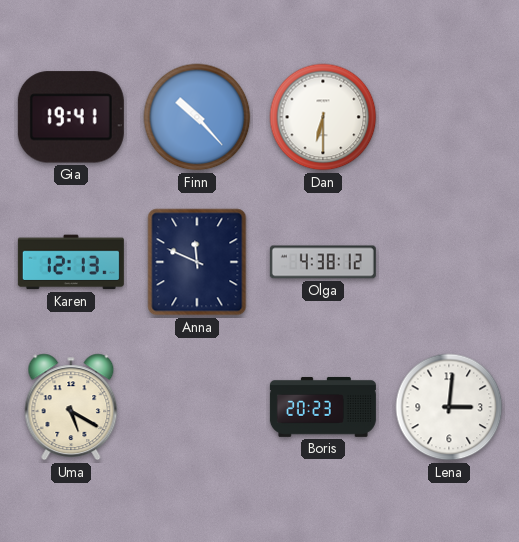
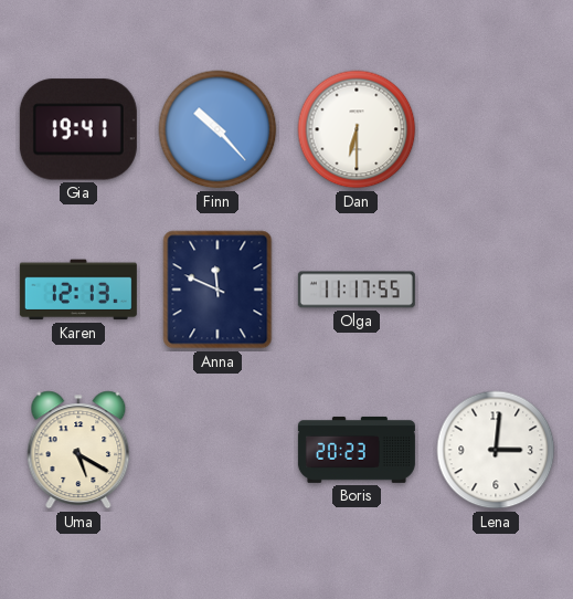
Olga: 4:38 -> 11:17
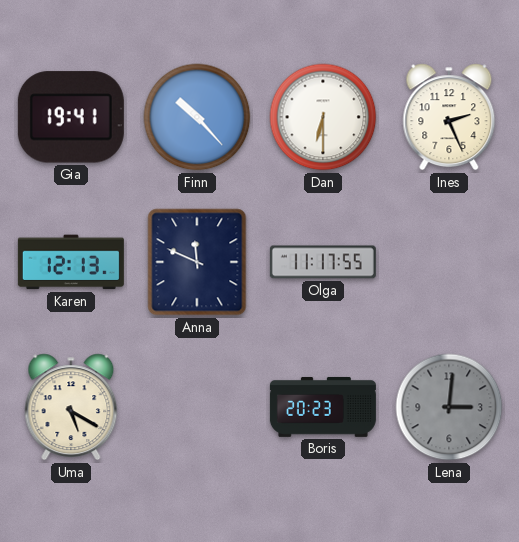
Ines: none -> 2:26
Lena dial: white -> grey
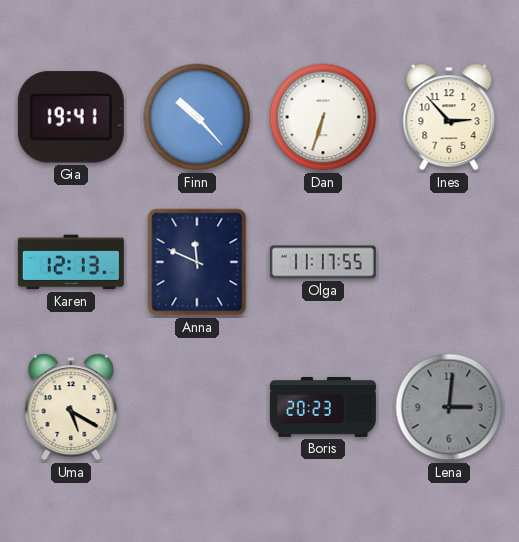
Dan: 6:30 -> 6:33
Ines: 2:26 -> 2:53
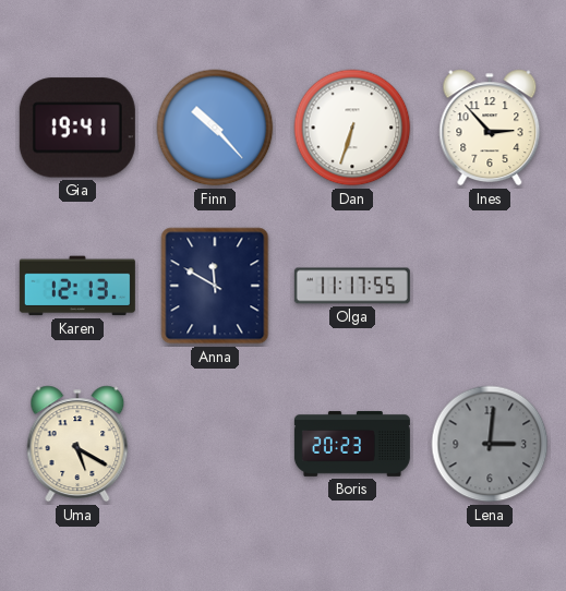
Anna: 11:49 -> 11:50
